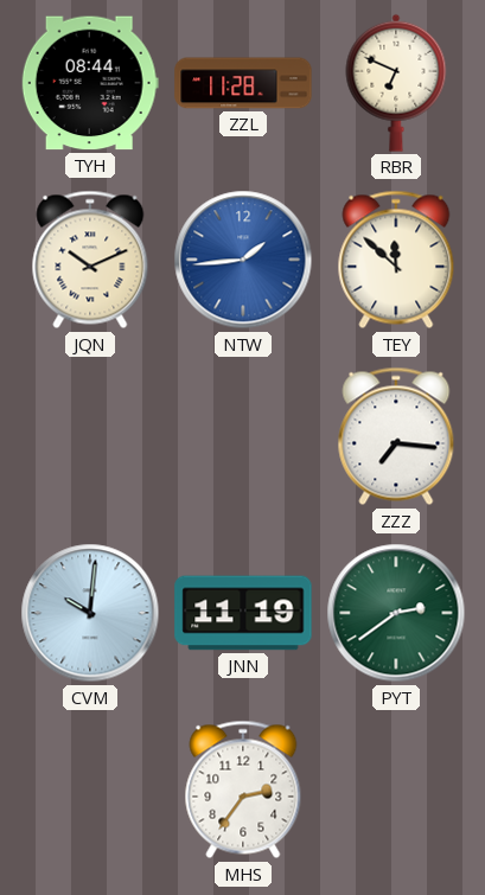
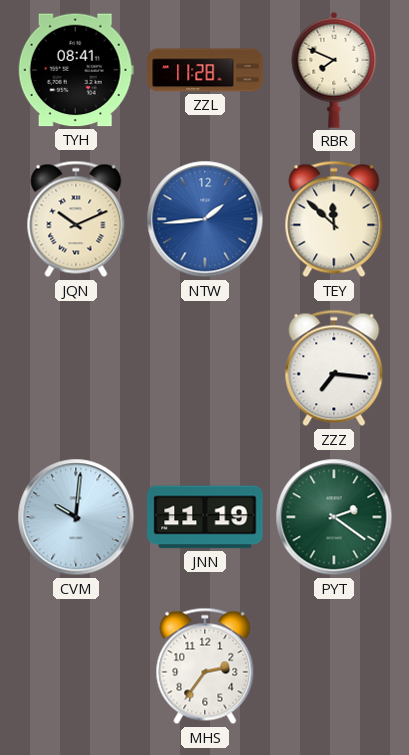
TYH: 08:44 -> 08:41
RBR: 6:49 -> 7:49
PYT: 2:39 -> 2:21
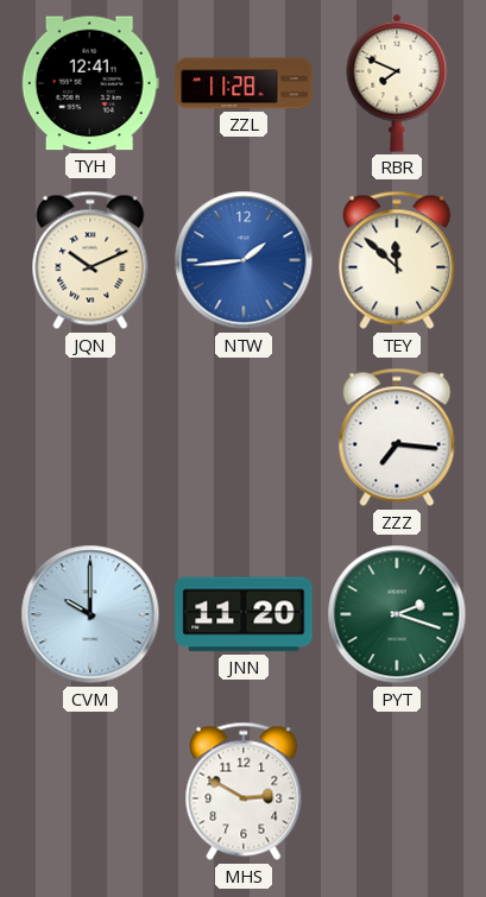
TYH: 08:41 -> 12:41
CVM: 10:01 -> 10:00
JNN: 11:19 -> 11:20
PYT: 2:21 -> 2:18
MHS: 2:36 -> 2:50
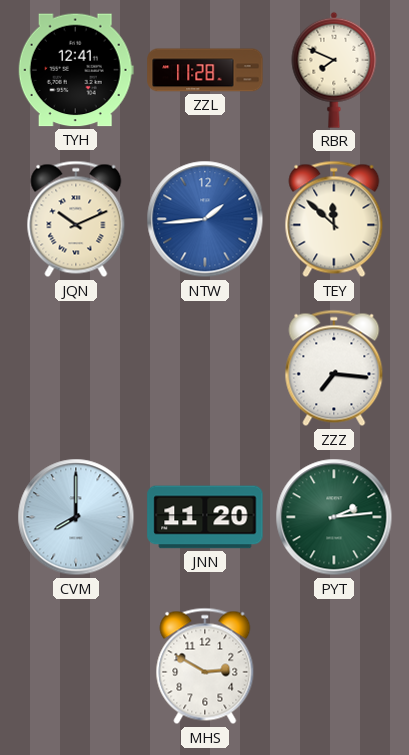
CVM: 10:00 -> 8:00
PYT: 2:18 -> 2:14
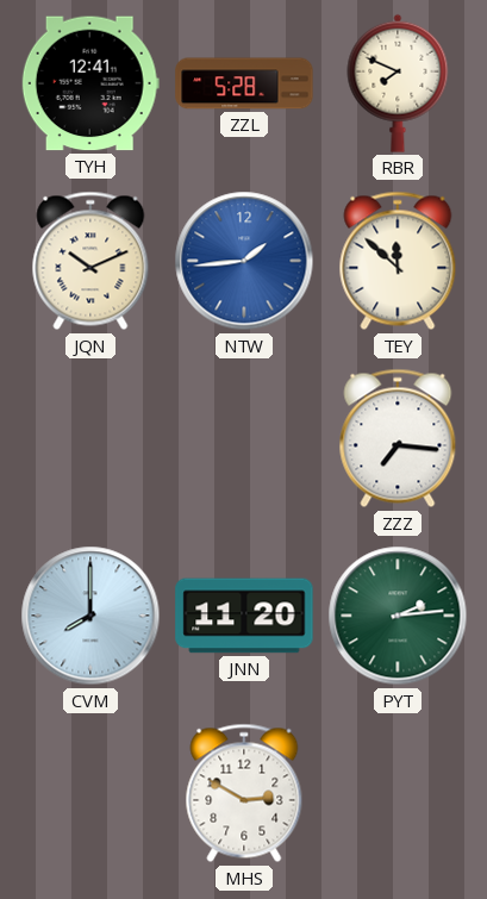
ZZL: 11:28 -> 5:28
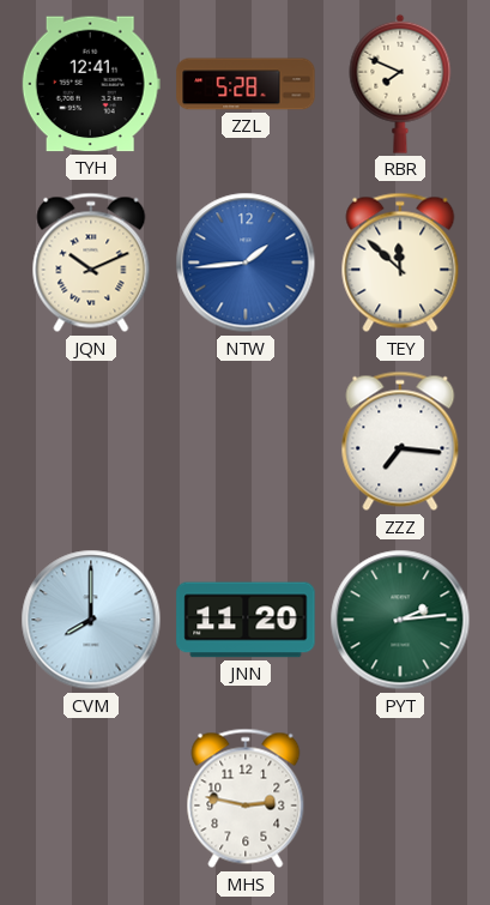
MHS: 2:50 -> 2:47
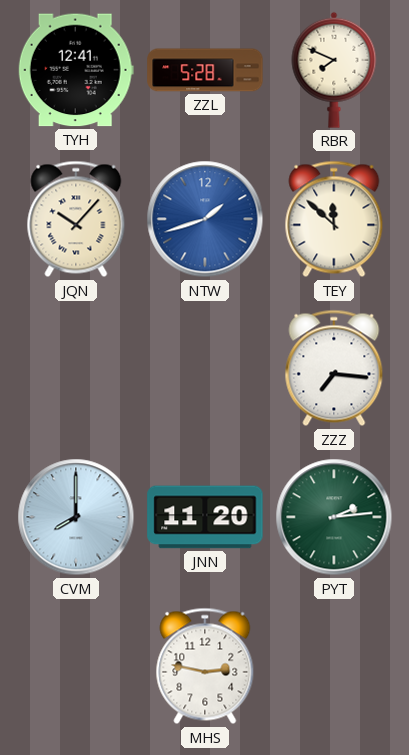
JQN: 10:11 -> 10:07
NTW: 1:44 -> 1:42
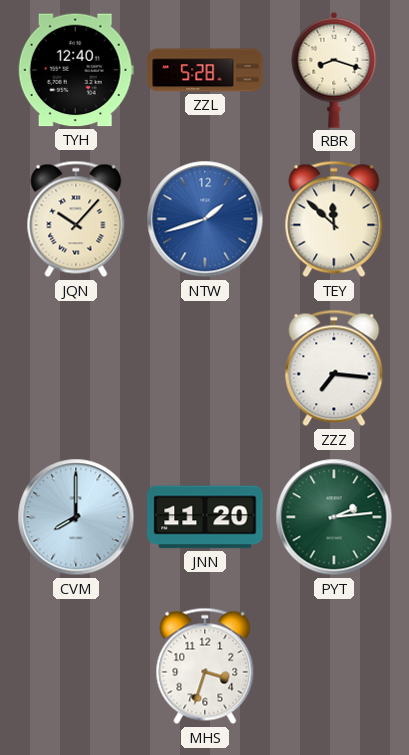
TYH: 12:41 -> 12:40
RBR: 7:49 -> 8:18
MHS: 2:47 -> 3:33
